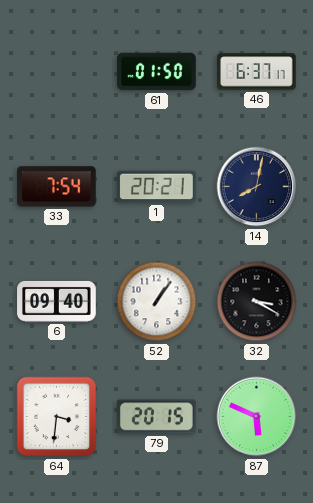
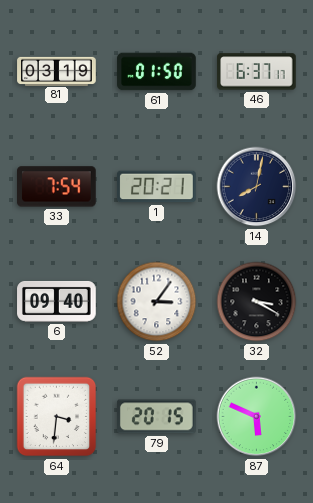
81: none -> 03:19
52: 1:06 -> 3:06
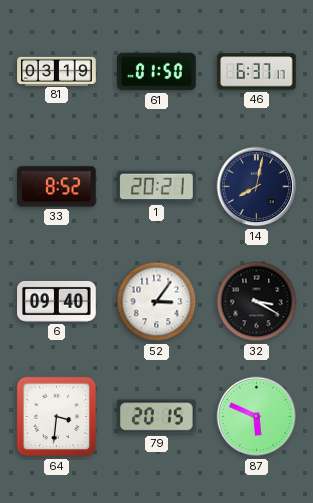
33: 7:54 -> 8:52
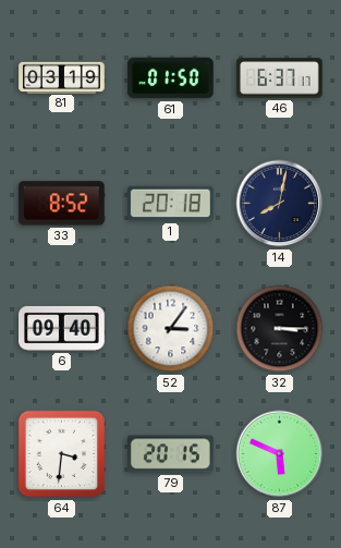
1: 20:21 -> 20:18
32: 3:20 -> 3:15
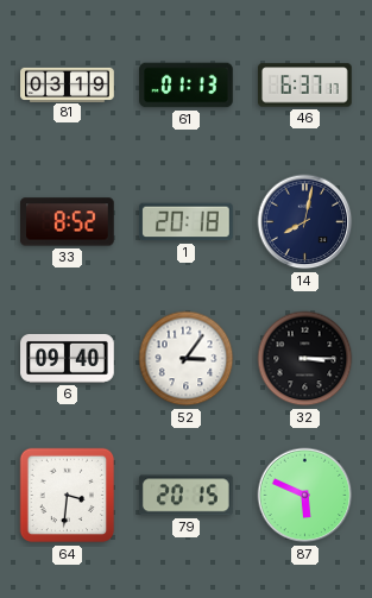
61: 01:50 -> 01:13
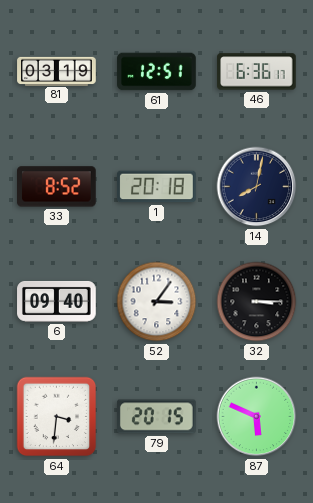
61: 01:13 -> 12:51
46: 6:37 -> 6:36
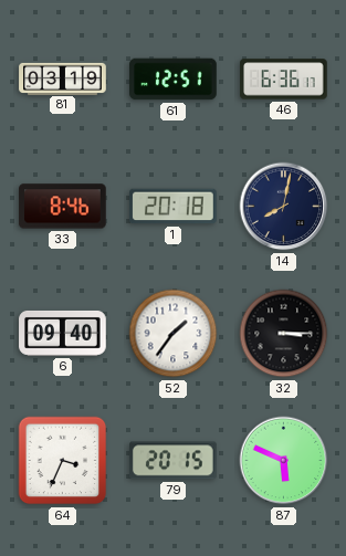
33: 8:52 -> 8:46
52: 3:06 -> 1:36
64: 3:31 -> 3:34
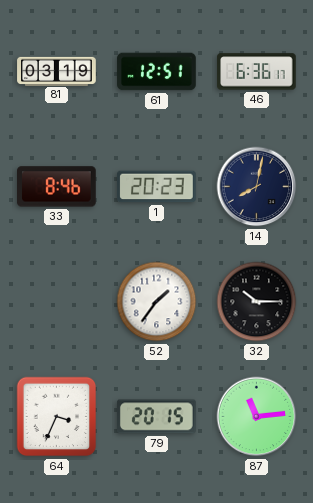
1: 20:18 -> 20:23
6: 09:40 -> none
32: 3:15 -> 10:15
87: 5:49 -> 11:14
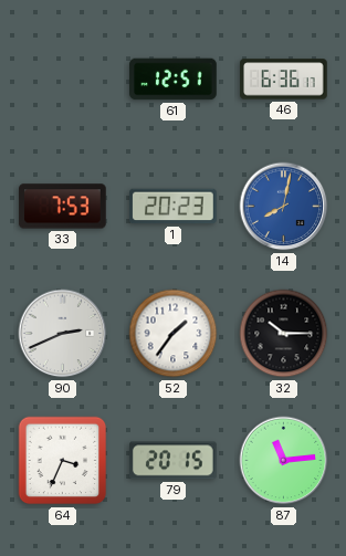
81: 03:19 -> none
33: 8:46 -> 7:53
14 dial: navy -> blue
90: none -> 2:41
